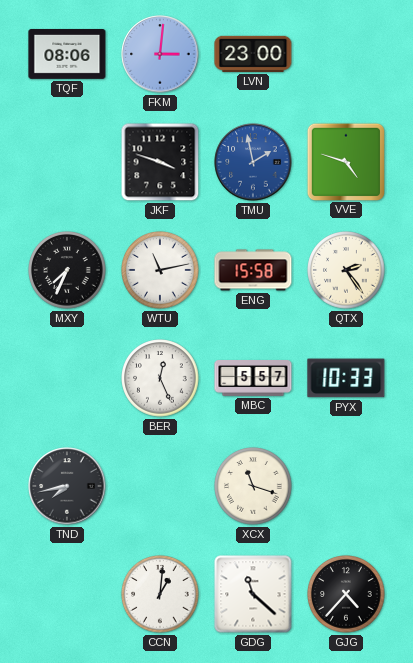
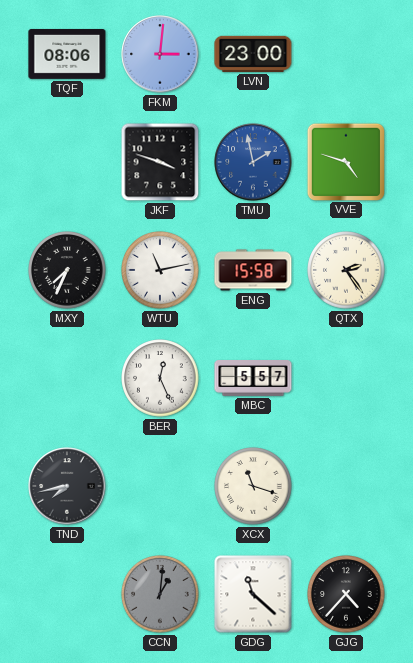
PYX: 10:33 -> none
CCN dial: white -> grey
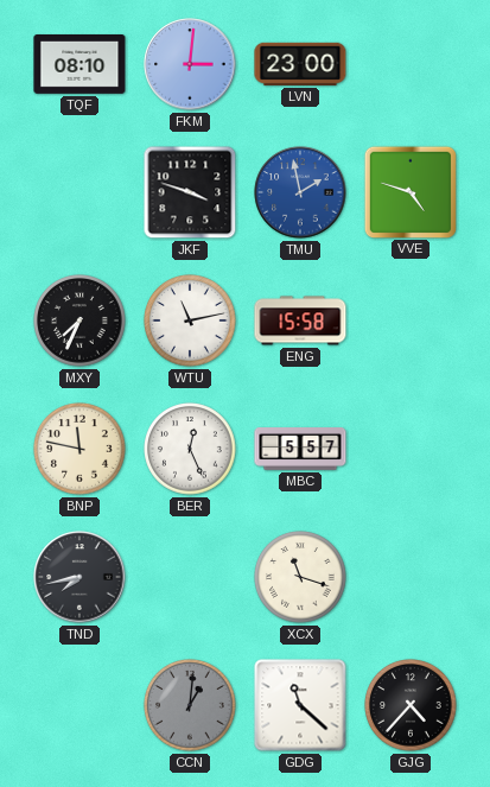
TQF: 08:06 -> 08:10
QTX: 2:24 -> none
BNP: none -> 11:47
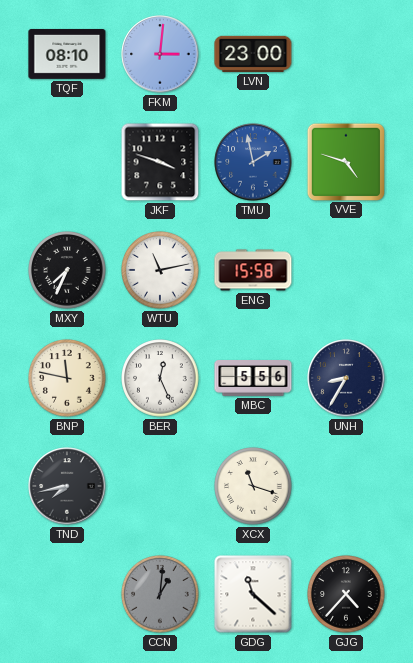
MBC: 5:57 -> 5:56
UNH: none -> 8:35
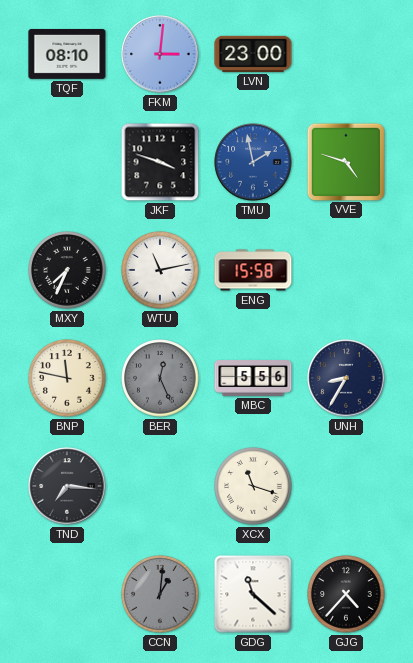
BER dial: white -> grey
TND: 7:43 -> 7:16
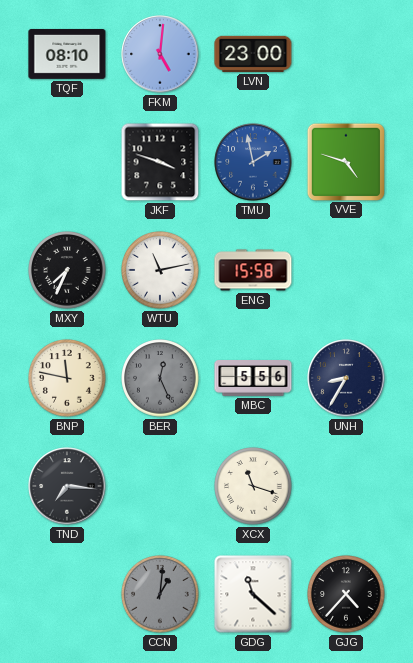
FKM: 3:01 -> 5:01
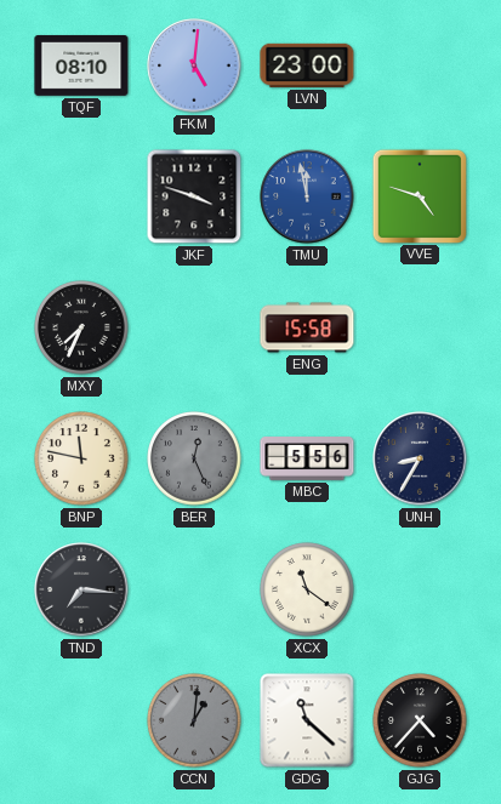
TMU: 1:58 -> 11:58
WTU: 11:13 -> none
XCX: 11:18 -> 11:21
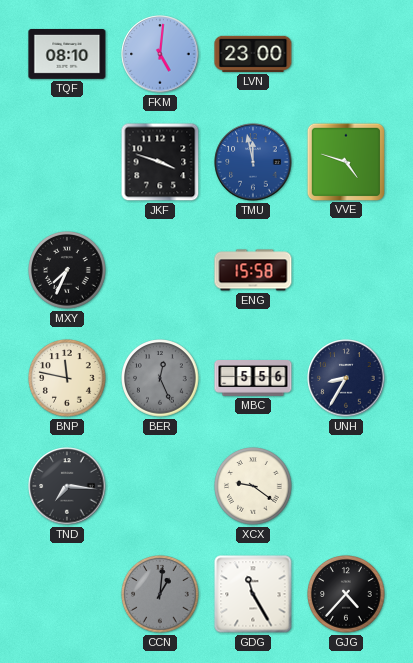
XCX: 11:21 -> 9:21
GDG: 11:22 -> 11:25
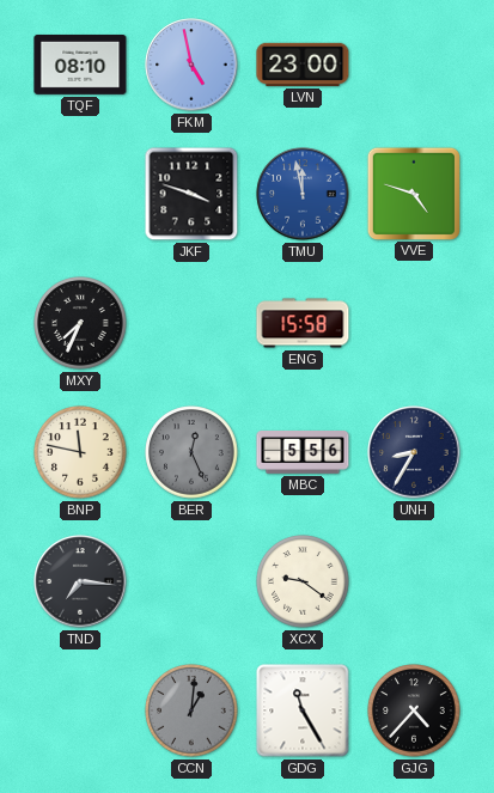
FKM: 5:01 -> 4:58
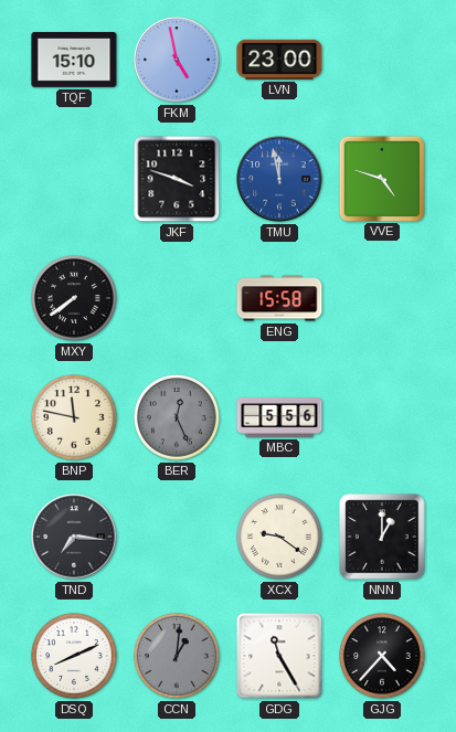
TQF: 08:10 -> 15:10
MXY: 7:34 -> 7:39
UNH: 8:35 -> none
NNN: none -> 1:00
DSQ: none -> 8:11
